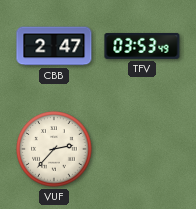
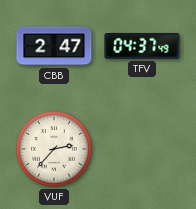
TFV: 03:53 -> 04:37
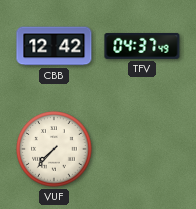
CBB: 2:47 -> 12:42
VUF: 2:37 -> 7:37
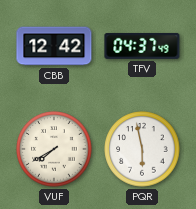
VUF: 7:37 -> 7:40
PQR: none -> 5:58
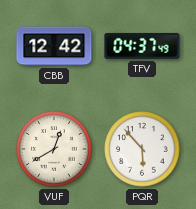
VUF: 7:40 -> 12:40
PQR: 5:58 -> 5:53
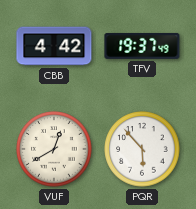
CBB: 12:42 -> 4:42
TFV: 04:37 -> 19:37
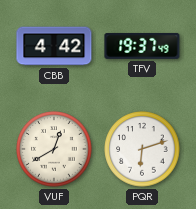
PQR: 5:53 -> 6:12
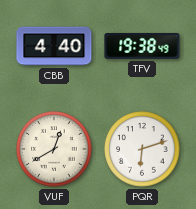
CBB: 4:42 -> 4:40
TFV: 19:37 -> 19:38
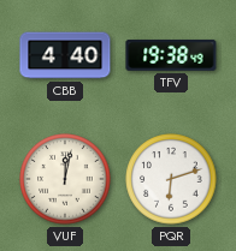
VUF: 12:40 -> 12:02
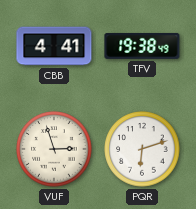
CBB: 4:40 -> 4:41
VUF: 12:02 -> 2:57
